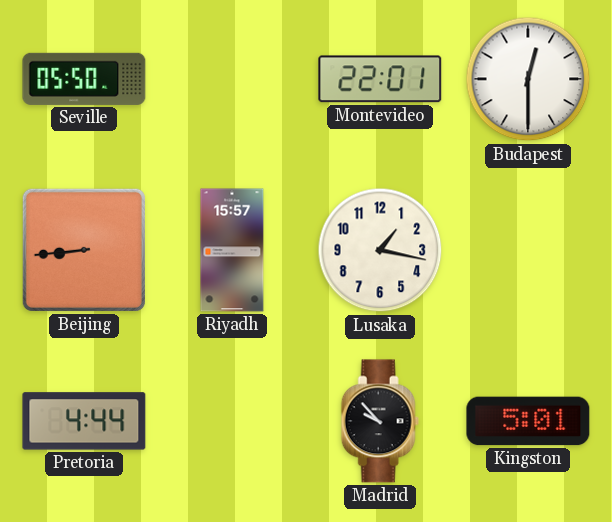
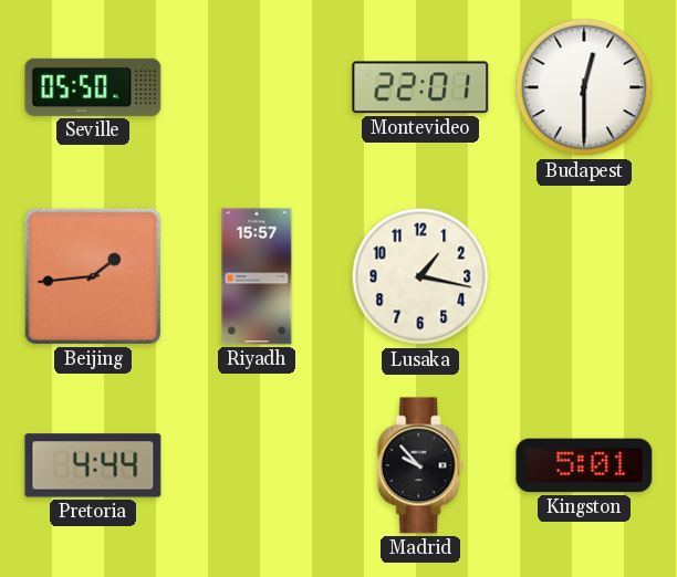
Beijing: 8:44 -> 1:44
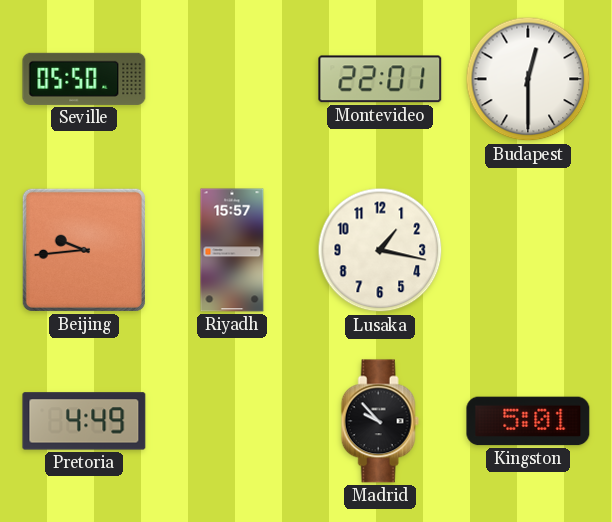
Beijing: 1:44 -> 9:44
Pretoria: 4:44 -> 4:49
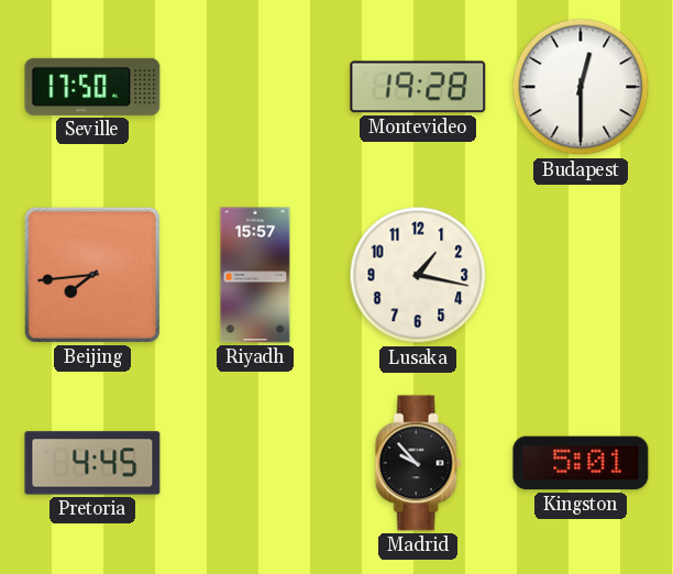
Seville: 05:50 -> 17:50
Montevideo: 22:01 -> 19:28
Beijing: 9:44 -> 7:44
Pretoria: 4:49 -> 4:45
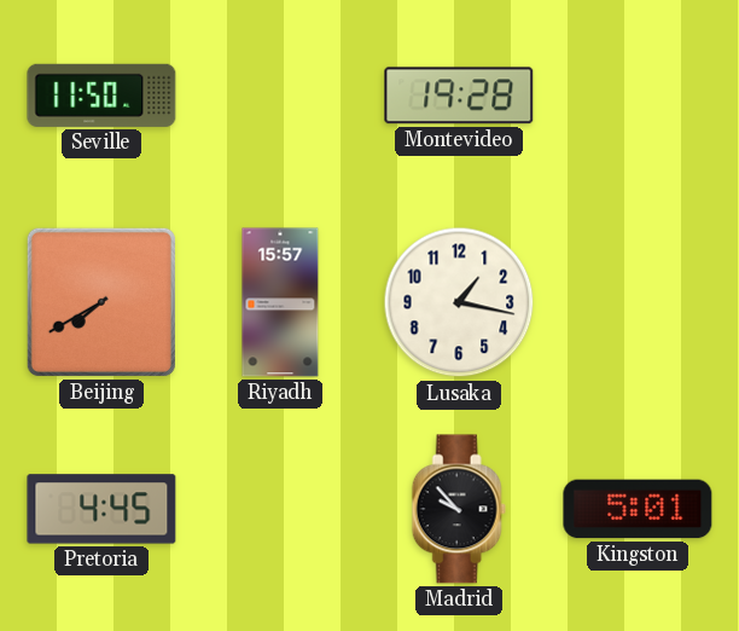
Seville: 17:50 -> 11:50
Budapest: 12:30 -> none
Beijing: 7:44 -> 7:40
